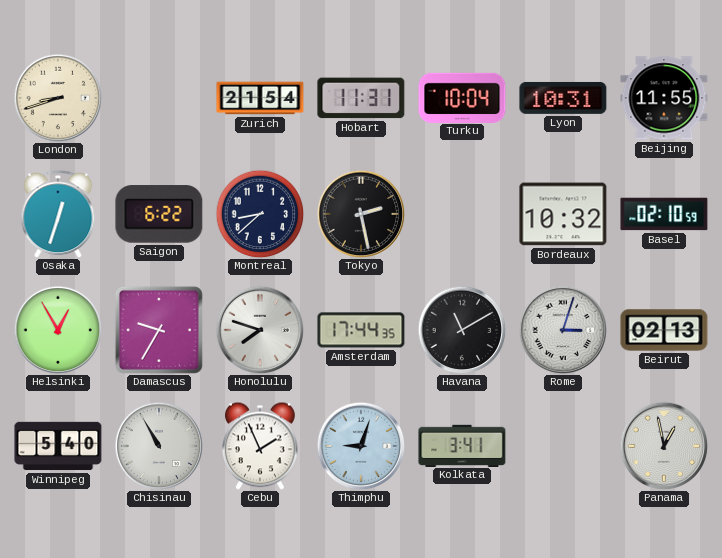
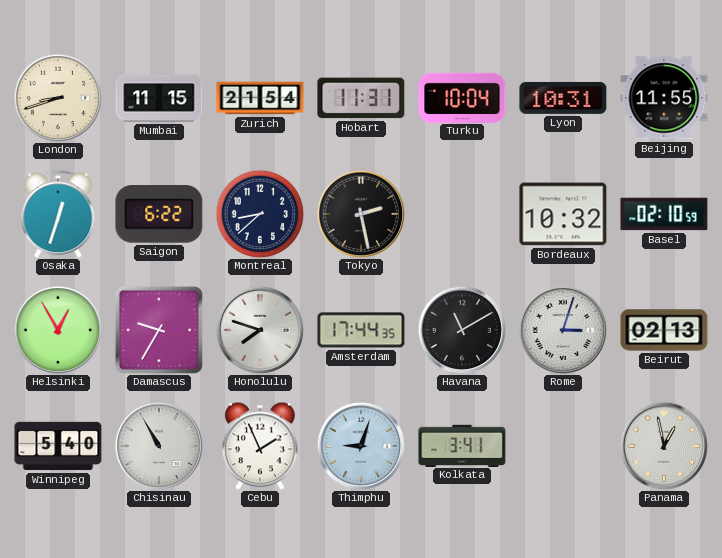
Mumbai: none -> 11:15
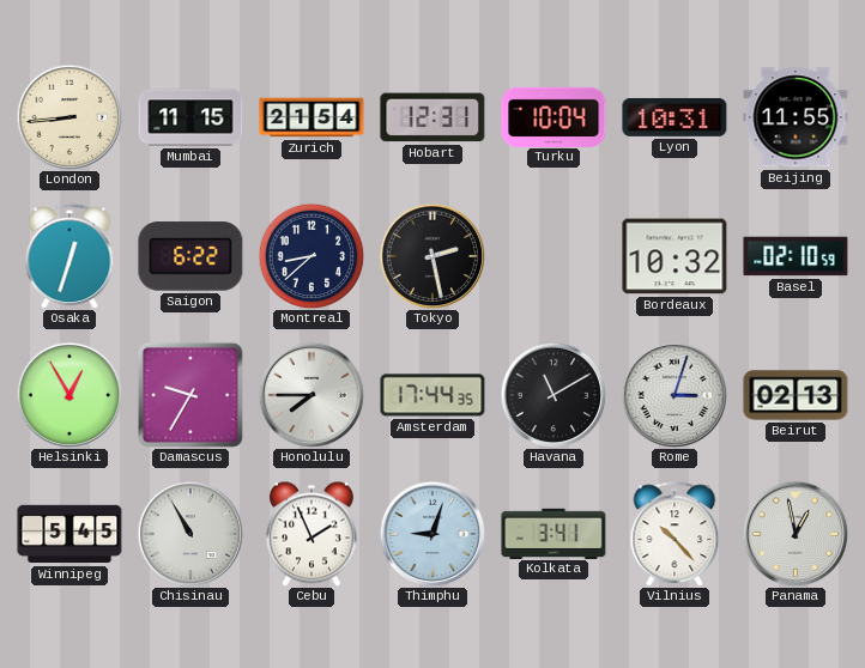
London: 8:42 -> 8:44
Hobart: 11:31 -> 12:31
Honolulu: 7:48 -> 7:45
Winnipeg: 5:40 -> 5:45
Vilnius: none -> 10:23
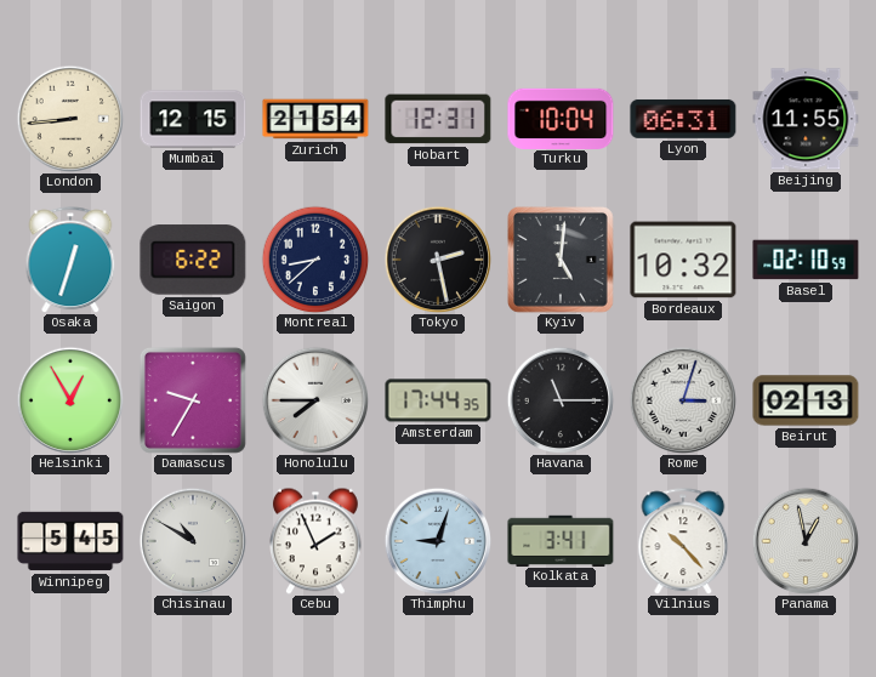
Mumbai: 11:15 -> 12:15
Lyon: 10:31 -> 06:31
Kyiv: none -> 5:01
Havana: 11:10 -> 11:15
Chisinau: 10:55 -> 10:50
